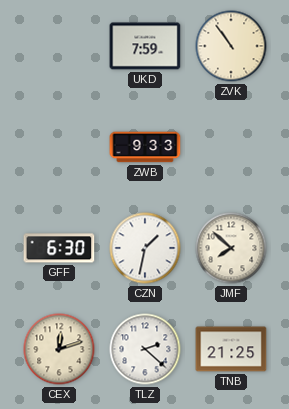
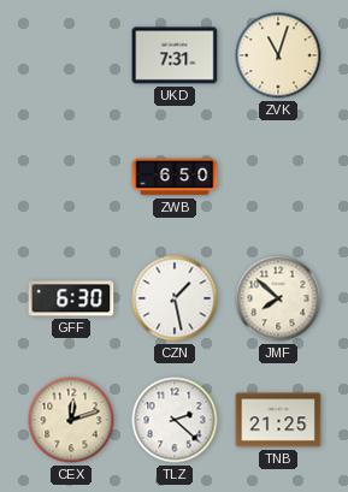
UKD: 7:59 -> 7:31
ZVK: 10:54 -> 11:03
ZWB: 9:33 -> 6:50
CZN: 1:32 -> 1:28
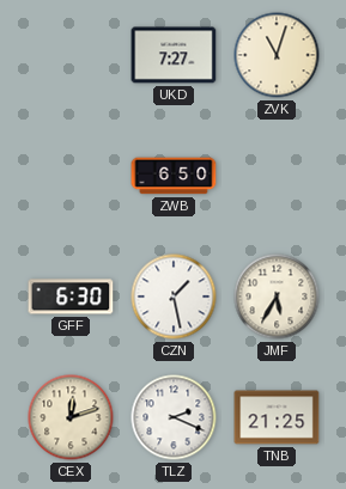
UKD: 7:31 -> 7:27
JMF: 7:52 -> 5:35
TLZ: 2:22 -> 2:19
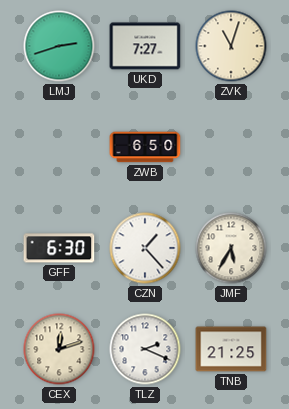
LMJ: none -> 2:42
CZN: 1:28 -> 1:23
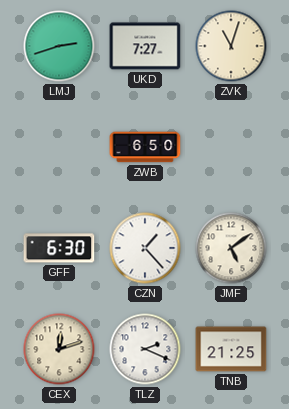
JMF: 5:35 -> 5:09
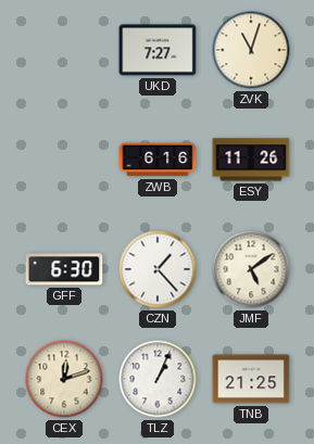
LMJ: 2:42 -> none
ZWB: 6:50 -> 6:16
ESY: none -> 11:26
TLZ: 2:19 -> 1:04
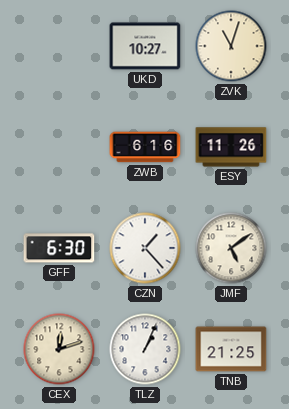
UKD: 7:27 -> 10:27
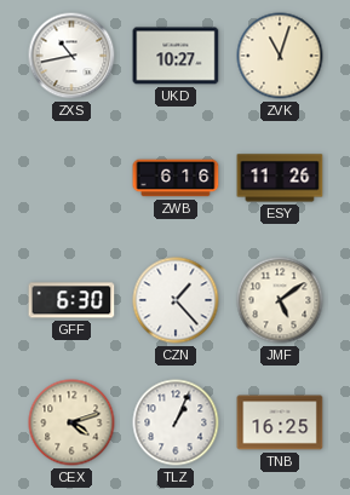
ZXS: none -> 10:43
CEX: 12:12 -> 4:12
TNB: 21:25 -> 16:25
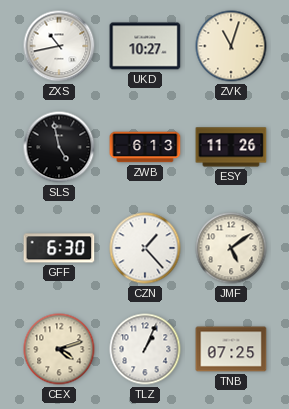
SLS: none -> 4:58
ZWB: 6:16 -> 6:13
TNB: 16:25 -> 07:25
